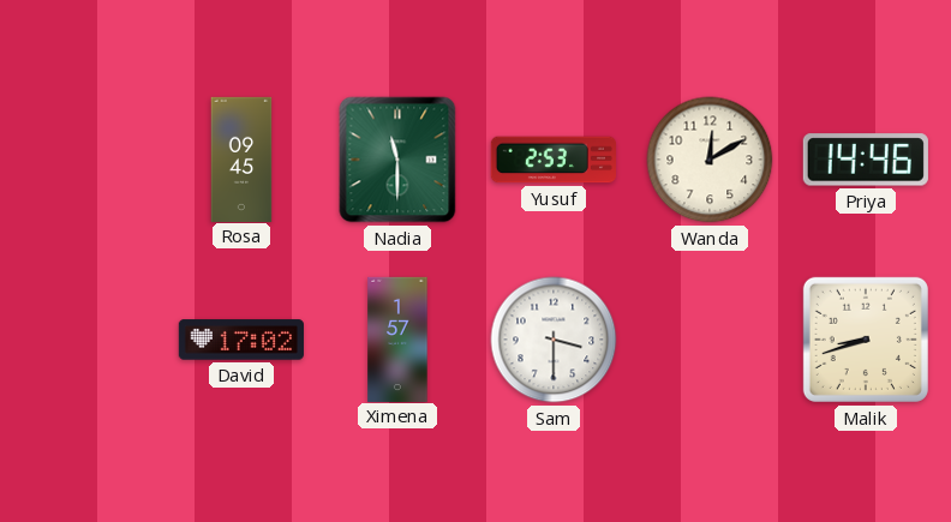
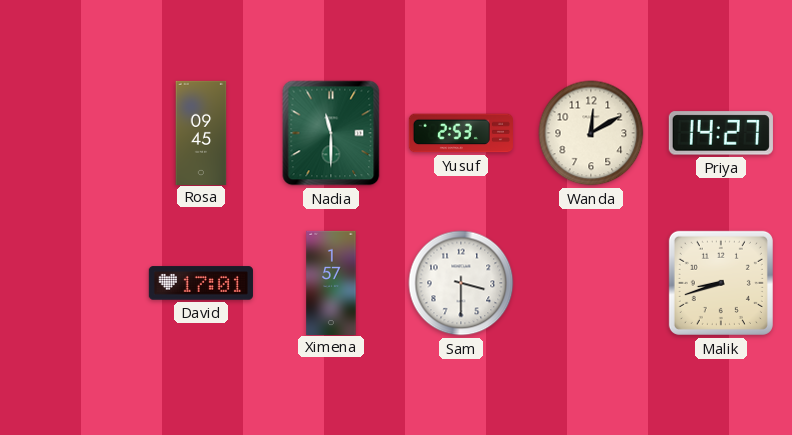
Priya: 14:46 -> 14:27
David: 17:02 -> 17:01
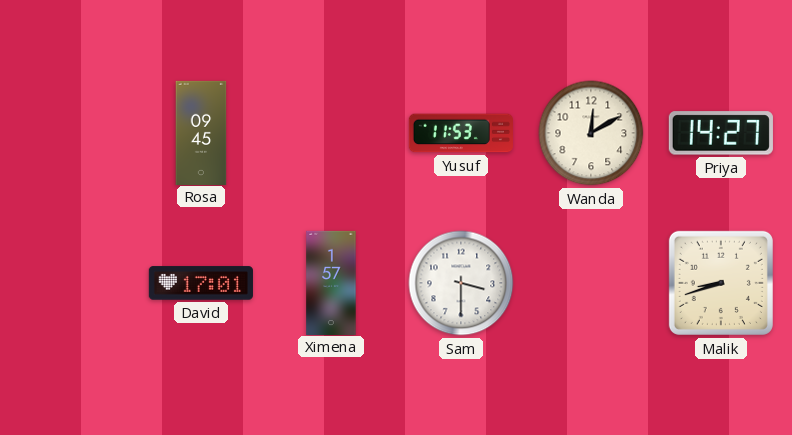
Nadia: 11:30 -> none
Yusuf: 2:53 -> 11:53
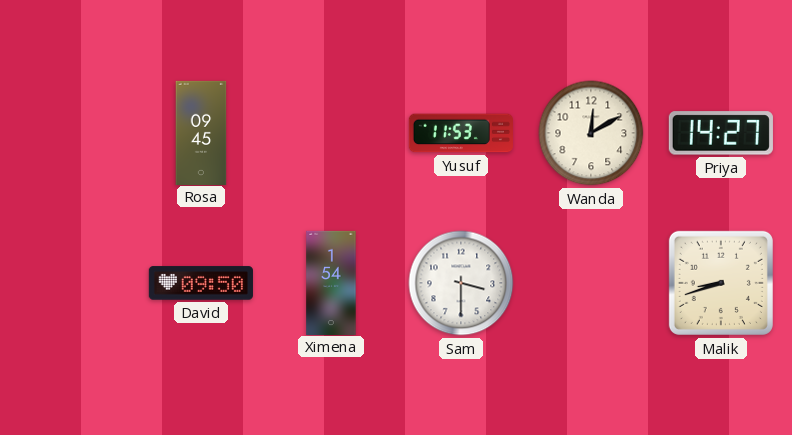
David: 17:01 -> 09:50
Ximena: 1:57 -> 1:54
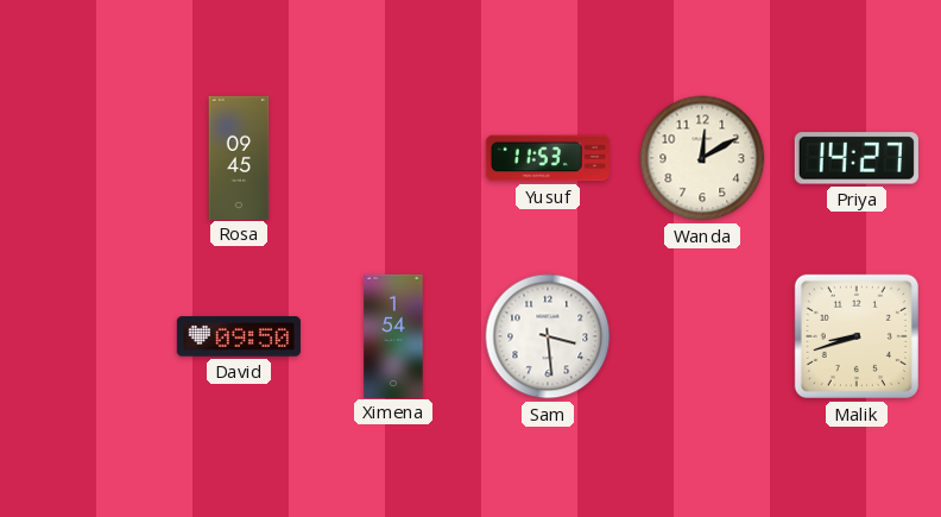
Sam: 3:30 -> 3:29
